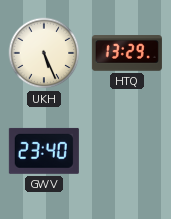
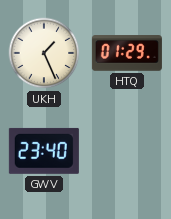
UKH: 5:26 -> 1:26
HTQ: 13:29 -> 01:29
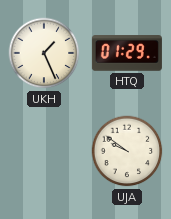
GWV: 23:40 -> none
UJA: none -> 9:51
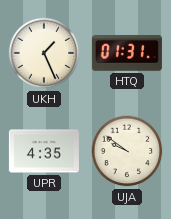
HTQ: 01:29 -> 01:31
UPR: none -> 4:35
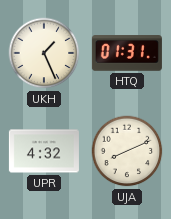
UPR: 4:35 -> 4:32
UJA: 9:51 -> 8:11
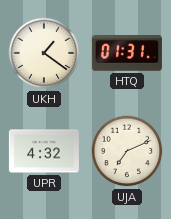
UKH: 1:26 -> 1:21
UJA: 8:11 -> 7:11
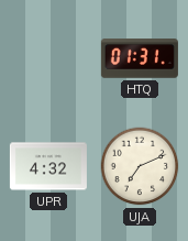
UKH: 1:21 -> none
